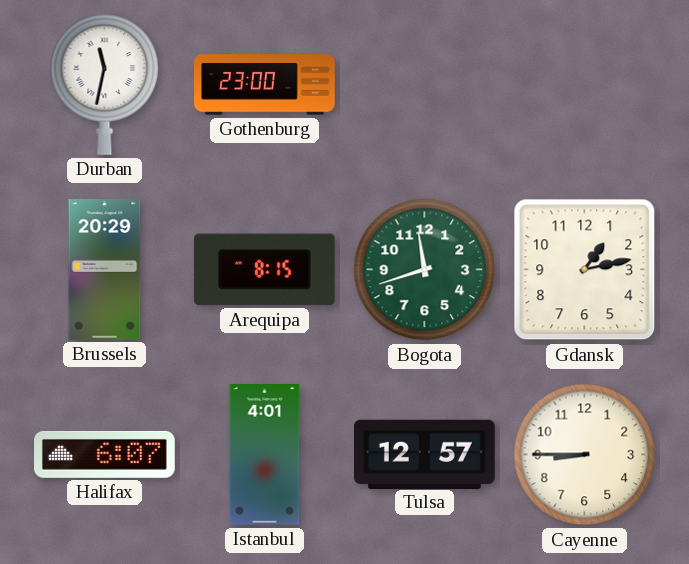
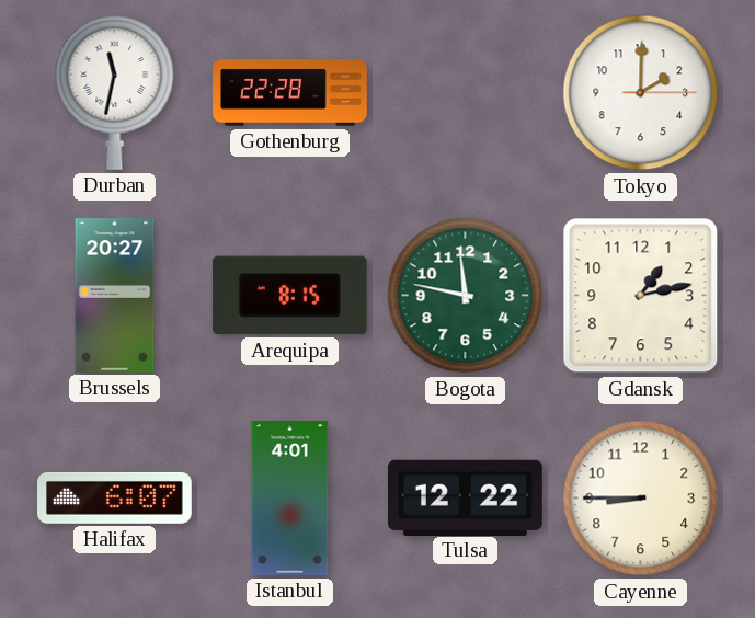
Gothenburg: 23:00 -> 22:28
Tokyo: none -> 2:00
Brussels: 20:29 -> 20:27
Bogota: 11:42 -> 11:47
Tulsa: 12:57 -> 12:22
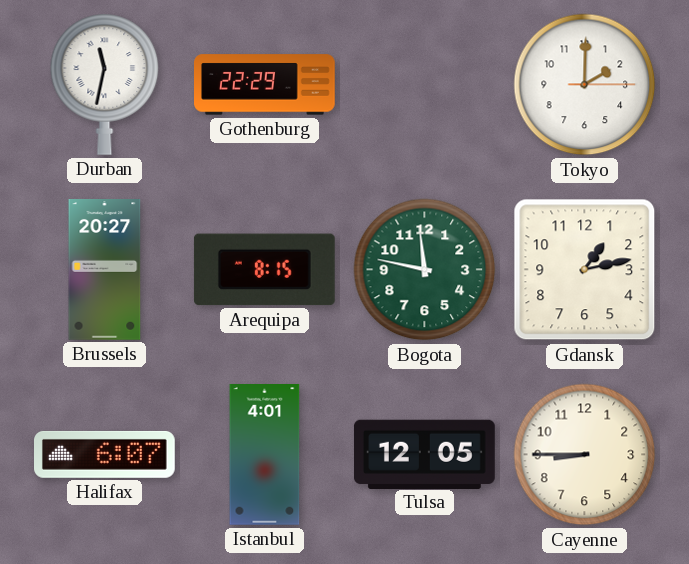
Gothenburg: 22:28 -> 22:29
Tulsa: 12:22 -> 12:05
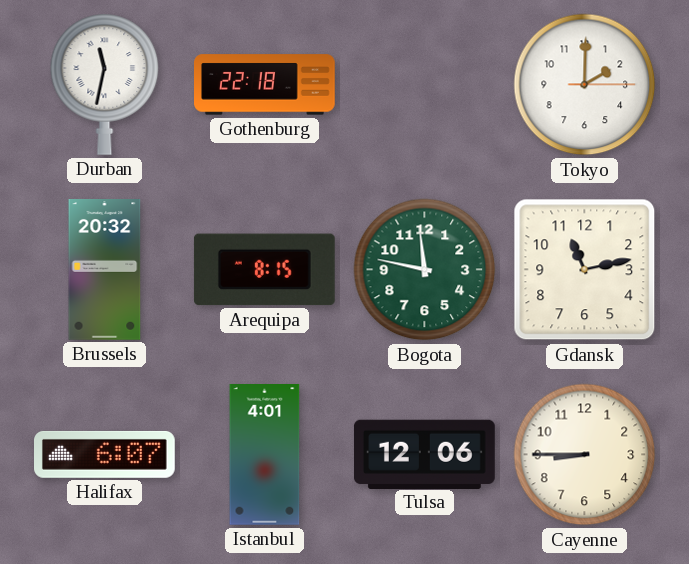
Gothenburg: 22:29 -> 22:18
Brussels: 20:27 -> 20:32
Gdansk: 1:13 -> 11:13
Tulsa: 12:05 -> 12:06
